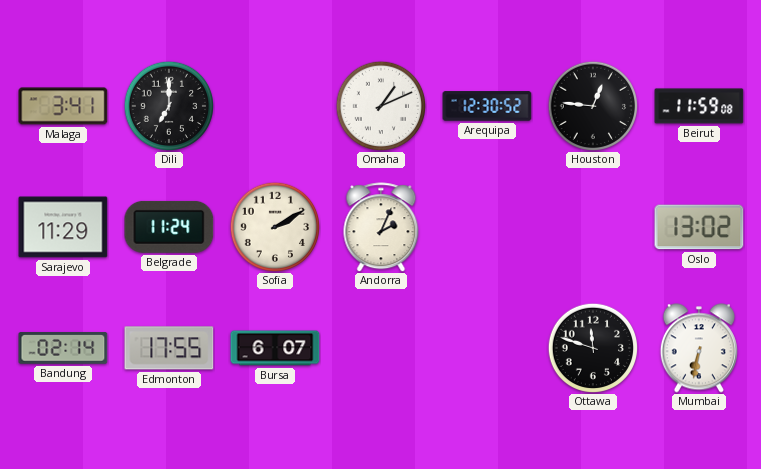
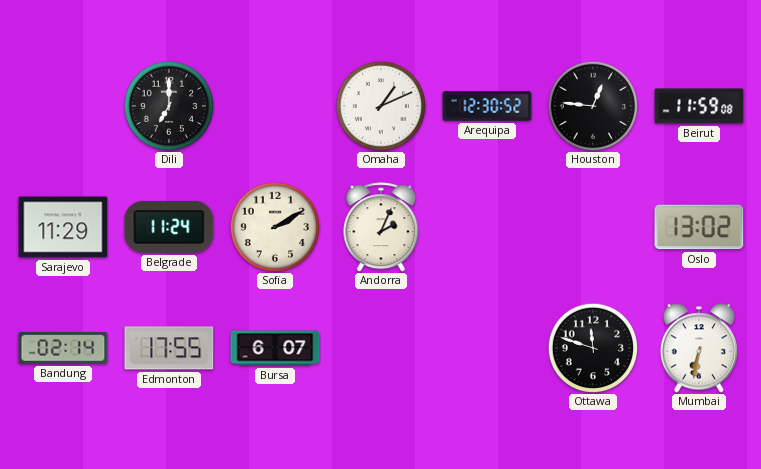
Malaga: 3:41 -> none
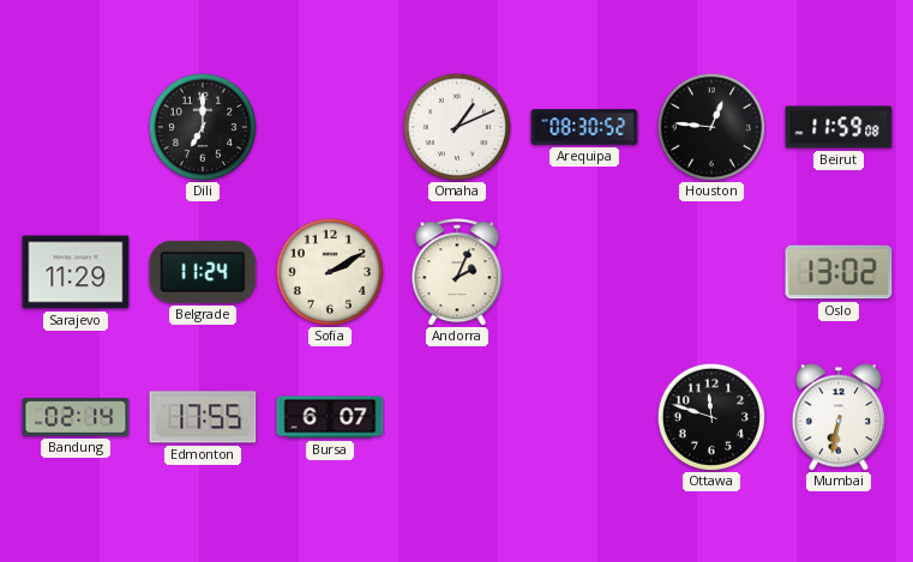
Arequipa: 12:30 -> 08:30
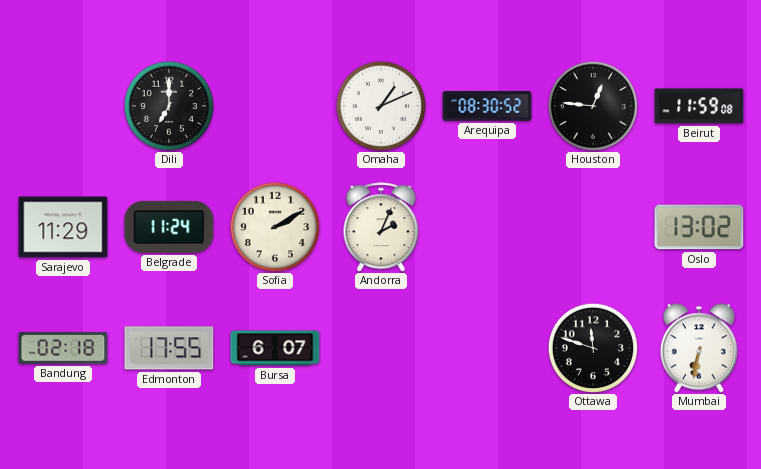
Bandung: 02:14 -> 02:18
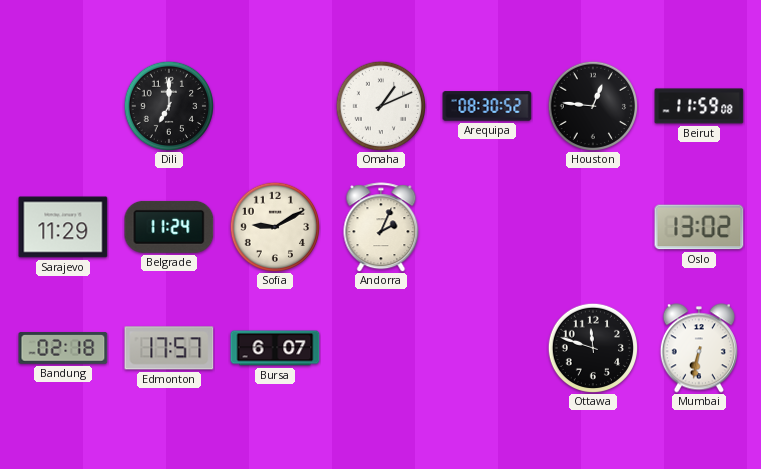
Sofia: 2:10 -> 9:10
Edmonton: 17:55 -> 17:57
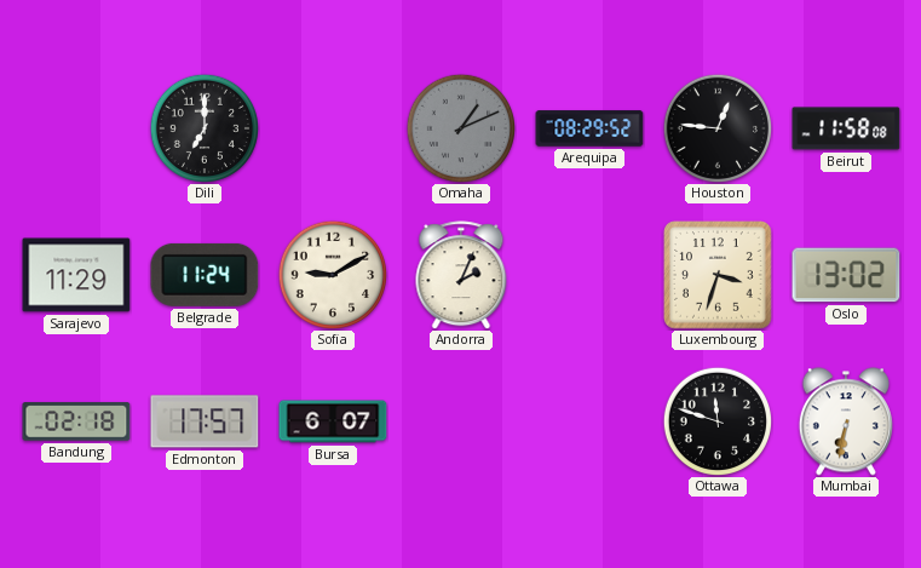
Omaha dial: white -> grey
Arequipa: 08:30 -> 08:29
Beirut: 11:59 -> 11:58
Luxembourg: none -> 3:33
